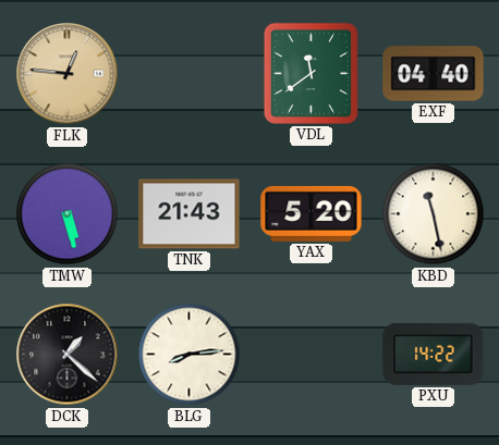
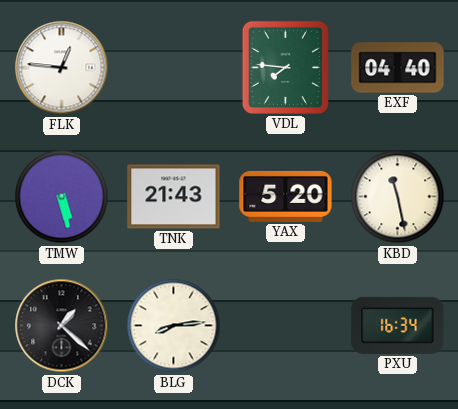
FLK dial: champagne -> white
VDL: 11:39 -> 7:46
PXU: 14:22 -> 16:34
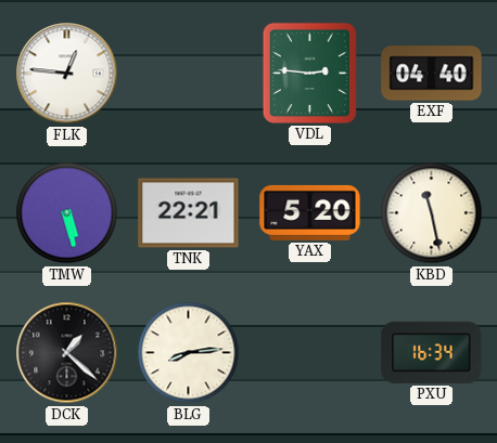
VDL: 7:46 -> 2:46
TNK: 21:43 -> 22:21
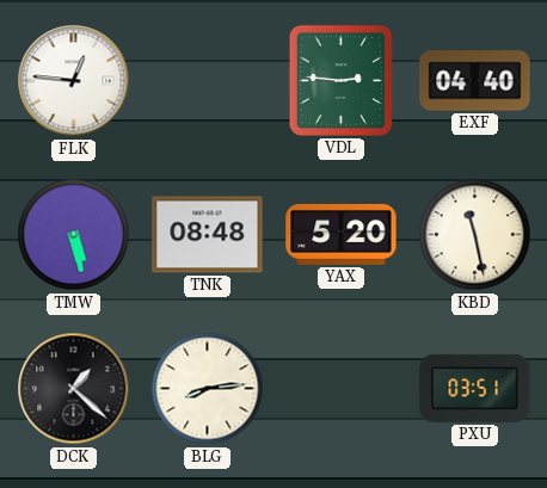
TNK: 22:21 -> 08:48
PXU: 16:34 -> 03:51
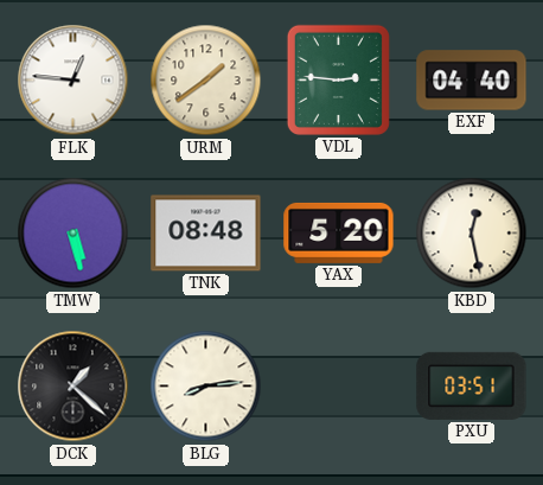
URM: none -> 1:39
KBD: 11:28 -> 12:28
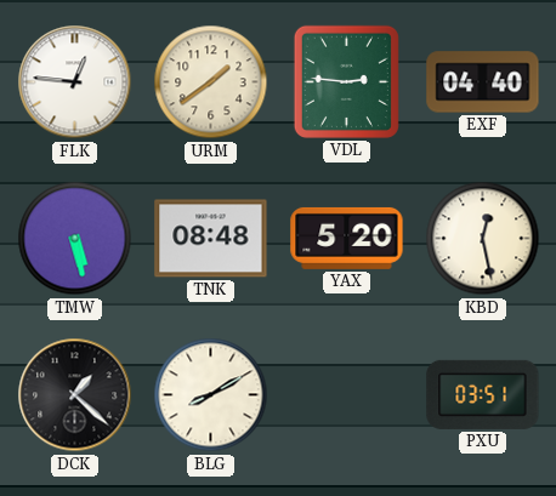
BLG: 8:14 -> 8:10
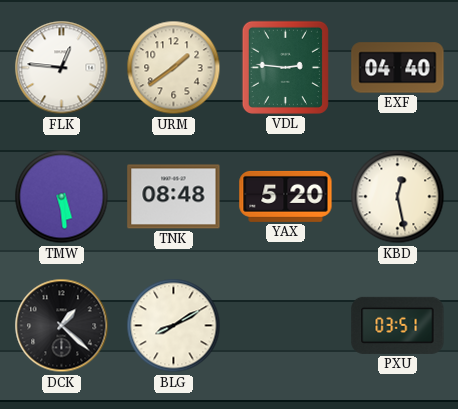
TMW: 5:28 -> 5:29
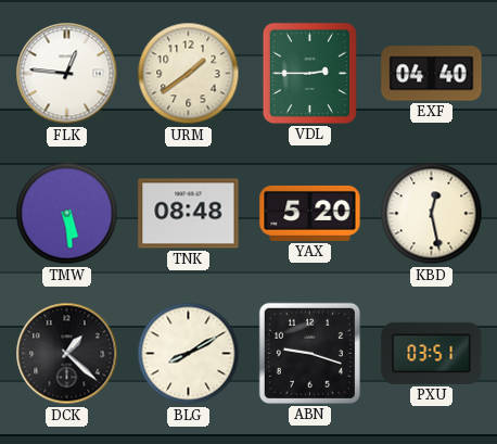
VDL: 2:46 -> 2:45
ABN: none -> 9:18
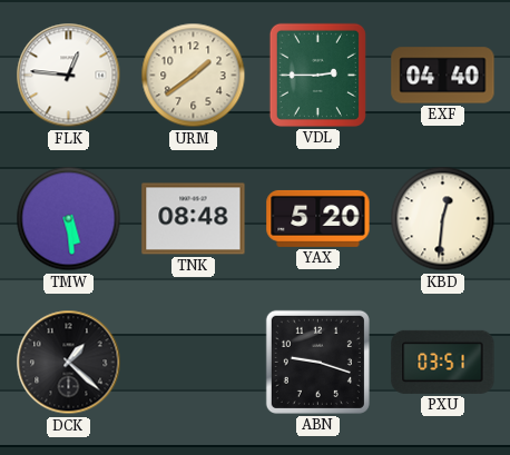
KBD: 12:28 -> 12:31
BLG: 8:10 -> none
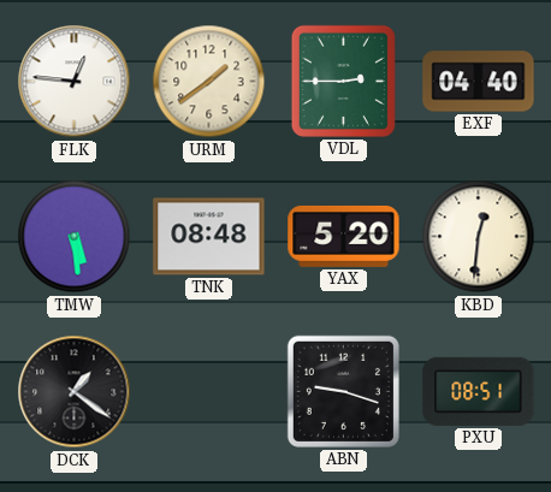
DCK: 1:22 -> 1:21
PXU: 03:51 -> 08:51
